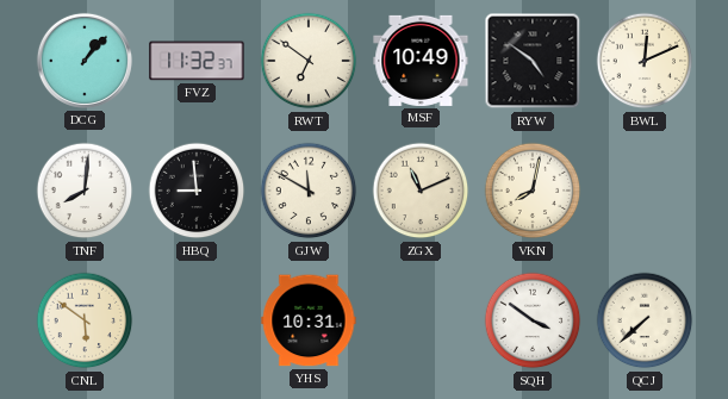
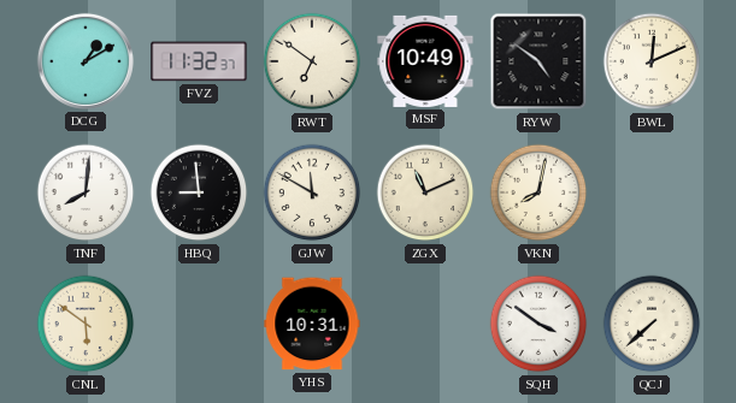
DCG: 1:07 -> 1:10
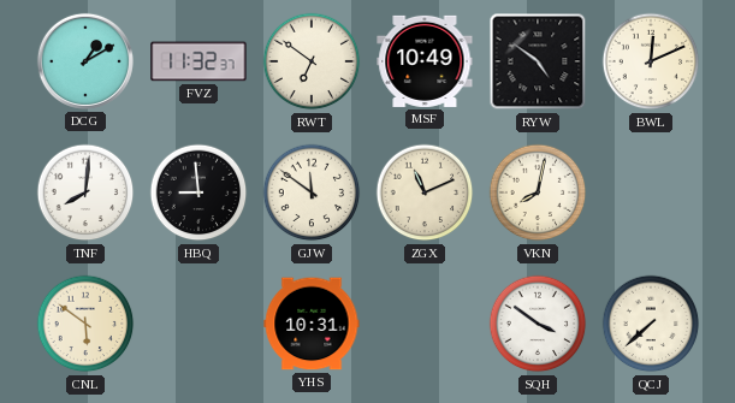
GJW: 11:50 -> 11:51
